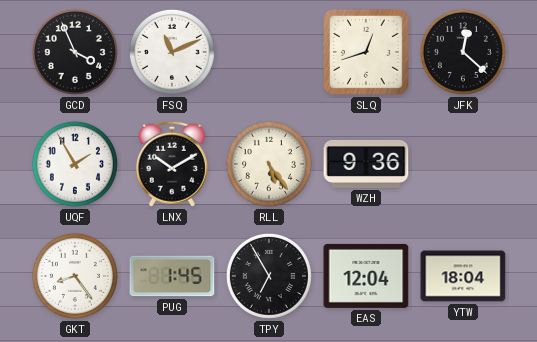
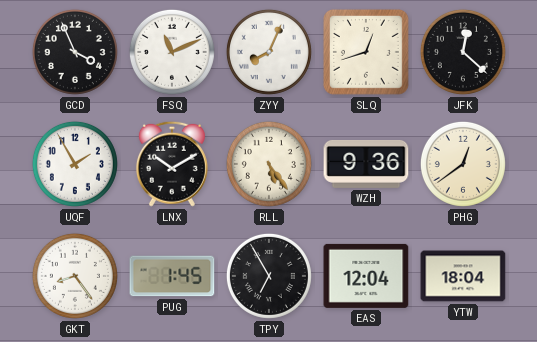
ZYY: none -> 8:04
PHG: none -> 12:39
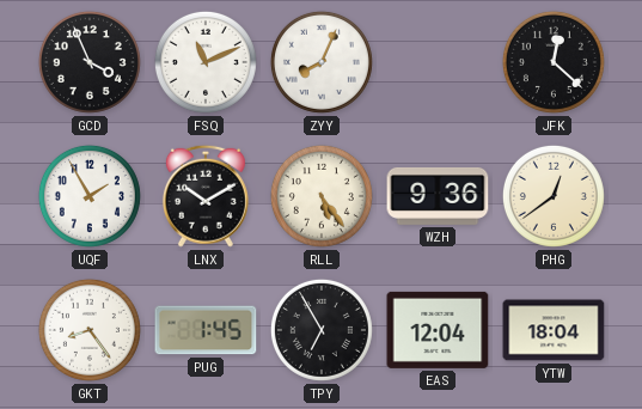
SLQ: 12:42 -> none
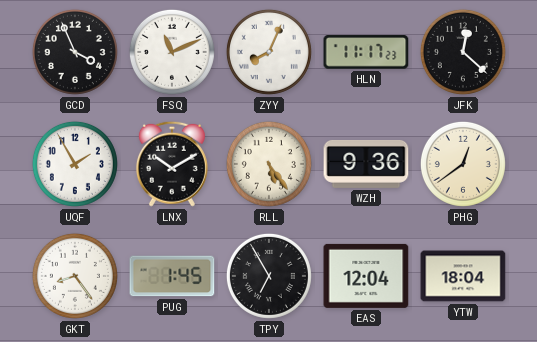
HLN: none -> 11:17
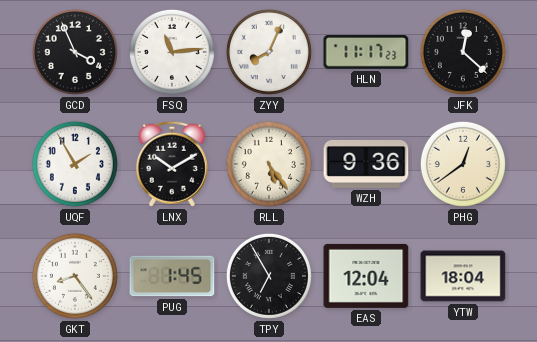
FSQ: 11:11 -> 11:14
